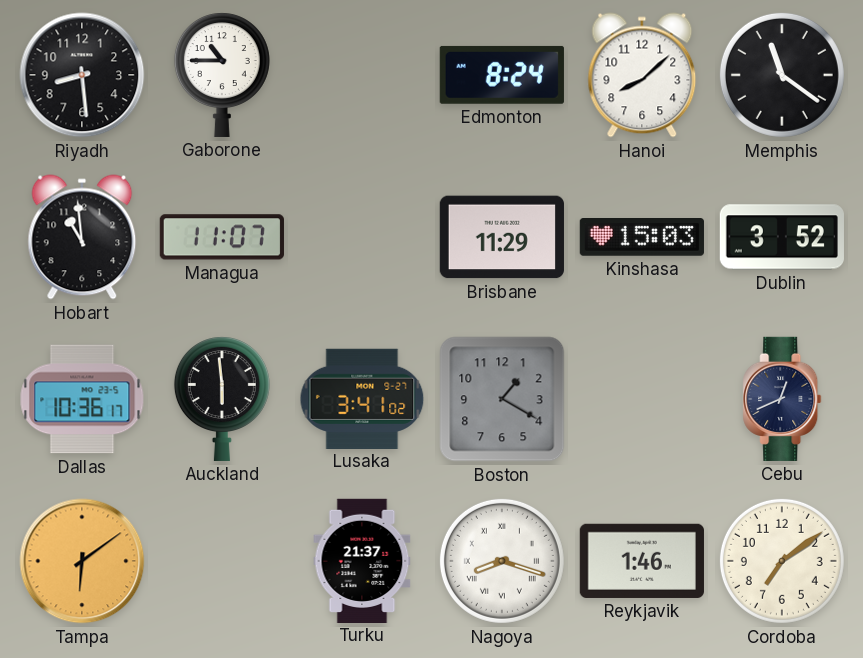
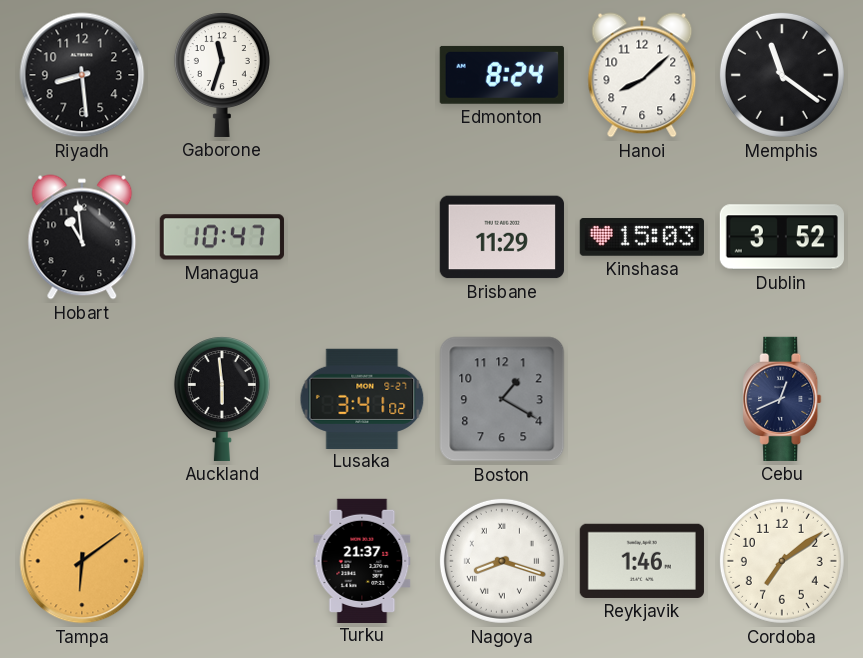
Gaborone: 10:45 -> 11:33
Managua: 11:07 -> 10:47
Dallas: 10:36 -> none
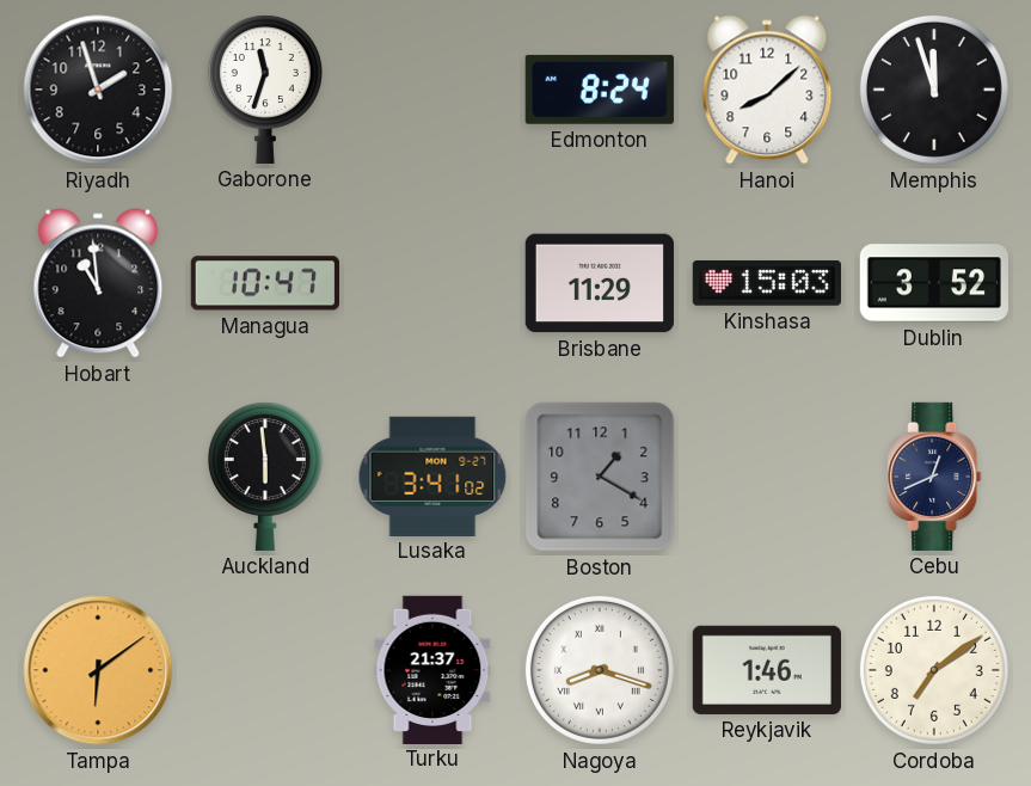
Riyadh: 8:29 -> 1:57
Memphis: 11:21 -> 11:57
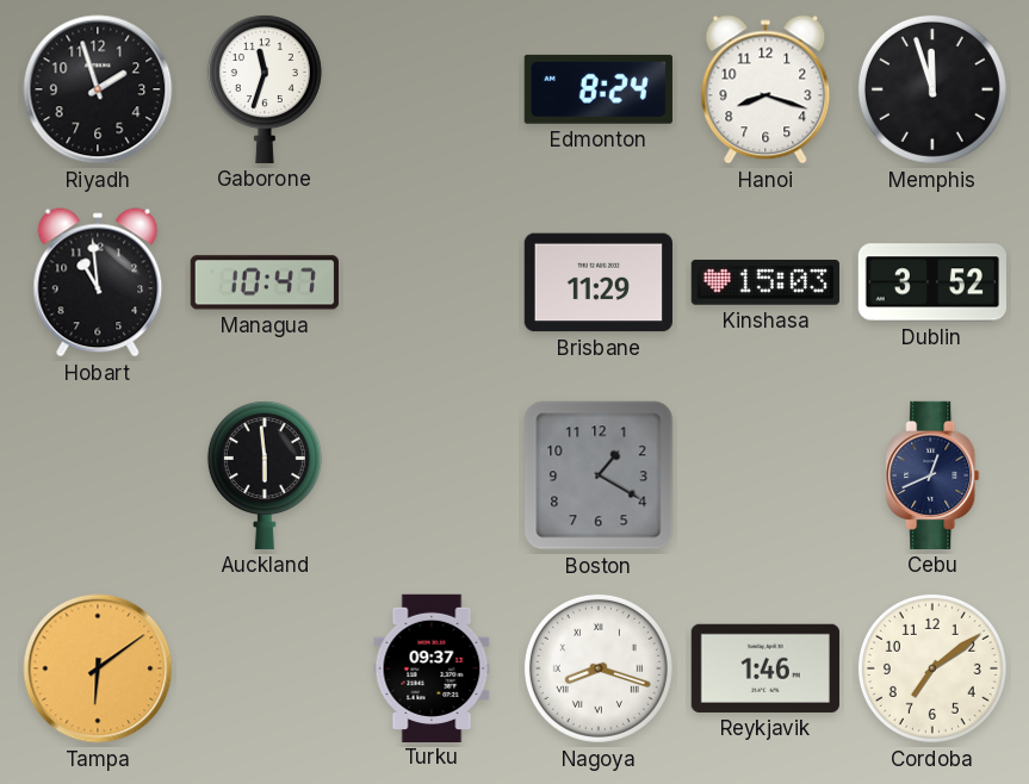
Hanoi: 8:08 -> 8:18
Lusaka: 3:41 -> none
Turku: 21:37 -> 09:37
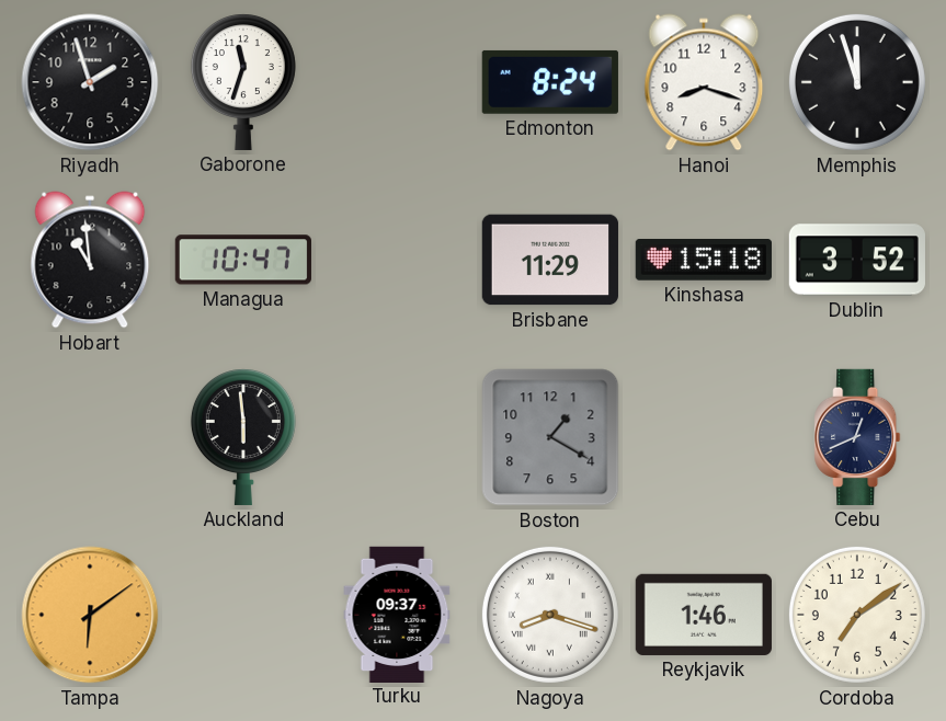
Kinshasa: 15:03 -> 15:18
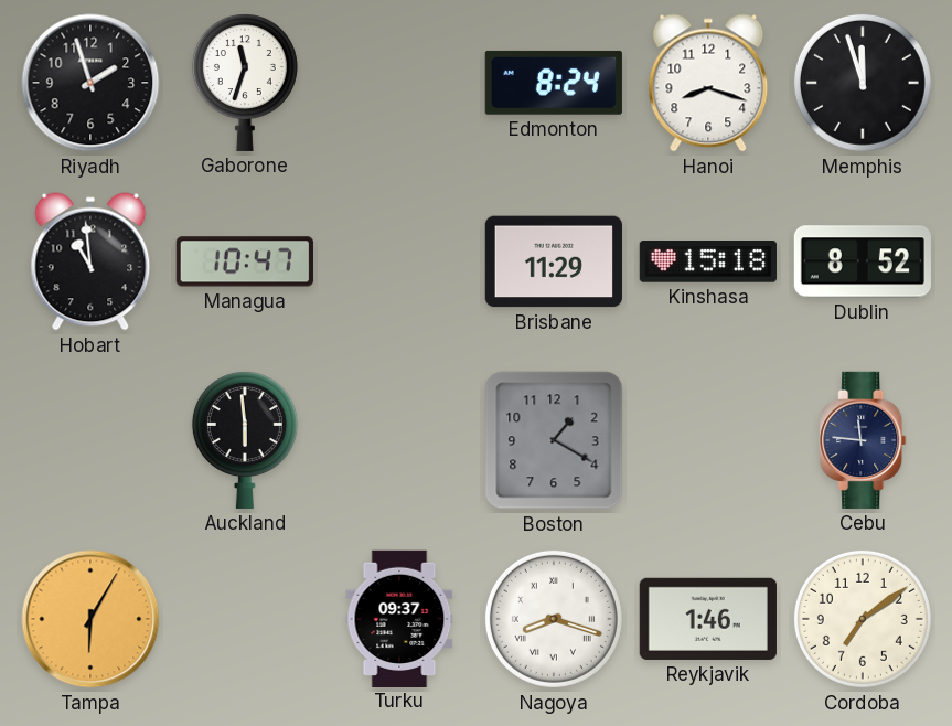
Dublin: 3:52 -> 8:52
Cebu: 12:41 -> 11:46
Tampa: 6:09 -> 6:05
